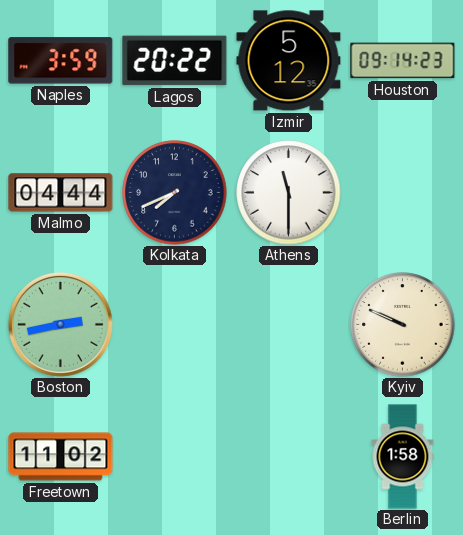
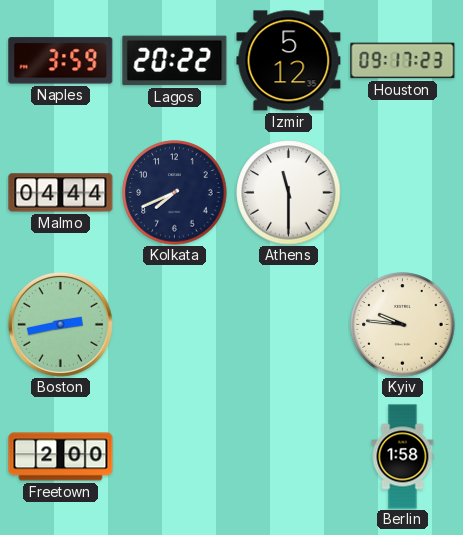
Houston: 09:14 -> 09:17
Kyiv: 9:49 -> 9:46
Freetown: 11:02 -> 2:00
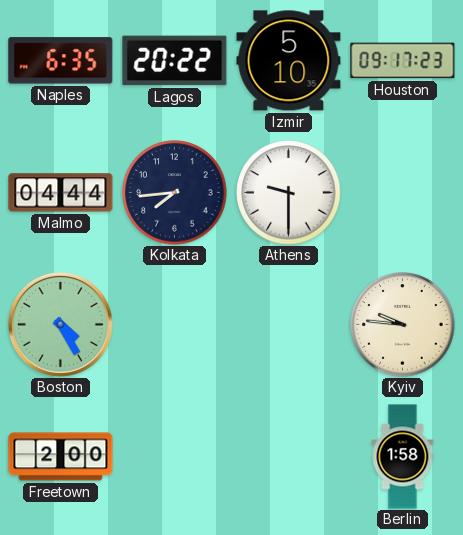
Naples: 3:59 -> 6:35
Izmir: 5:12 -> 5:10
Kolkata: 7:41 -> 7:44
Athens: 11:30 -> 9:30
Boston: 2:43 -> 4:25
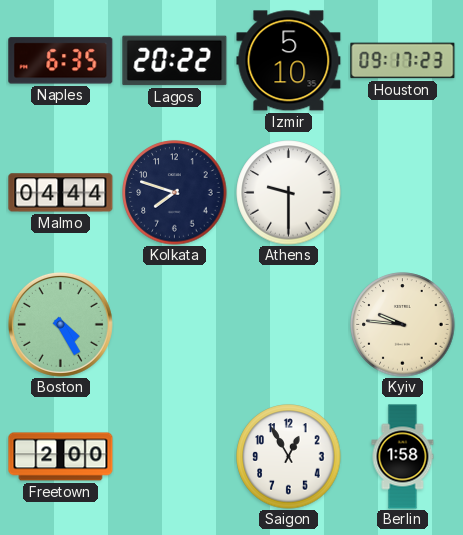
Kolkata: 7:44 -> 7:48
Saigon: none -> 12:55
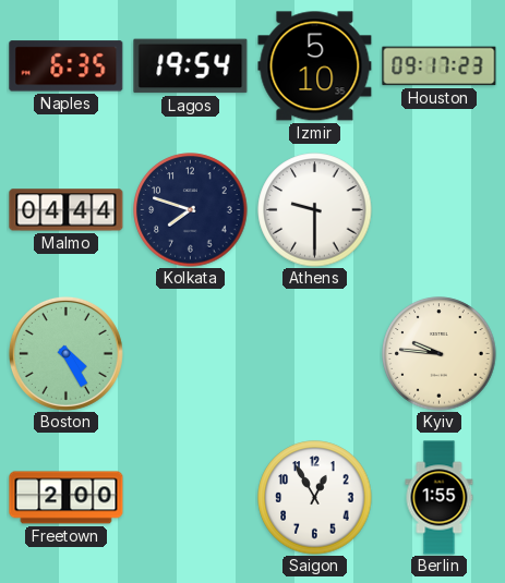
Lagos: 20:22 -> 19:54
Berlin: 1:58 -> 1:55
